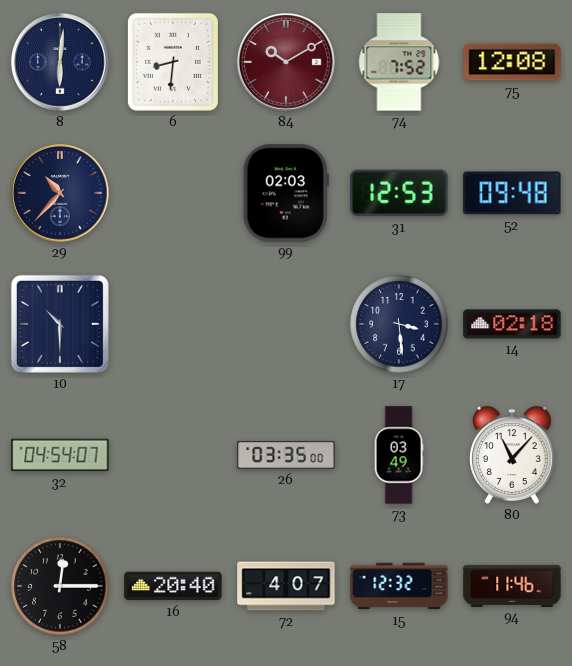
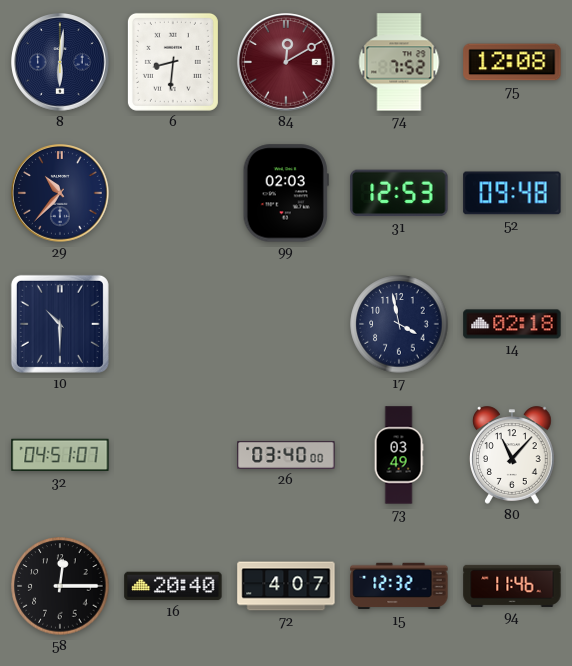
84: 10:10 -> 12:10
17: 3:29 -> 3:58
32: 04:54 -> 04:51
26: 03:35 -> 03:40
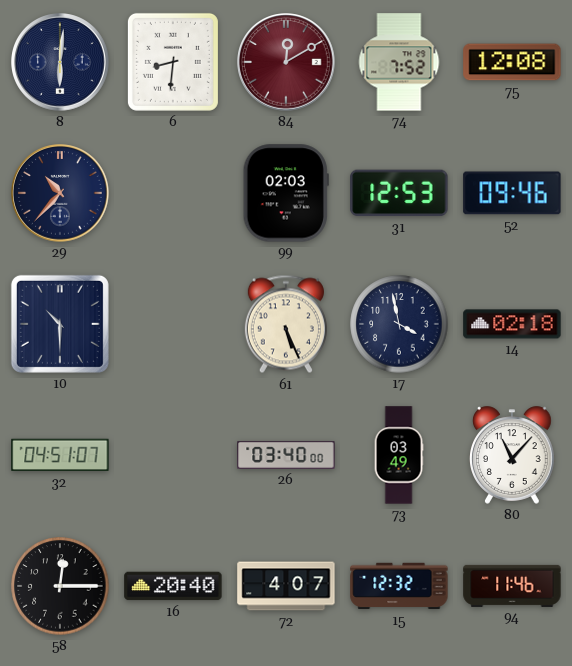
52: 09:48 -> 09:46
61: none -> 5:26
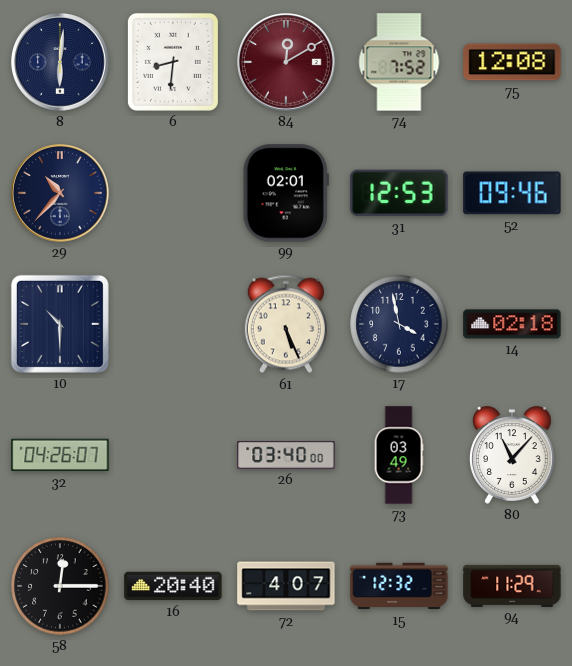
99: 02:03 -> 02:01
32: 04:51 -> 04:26
94: 11:46 -> 11:29
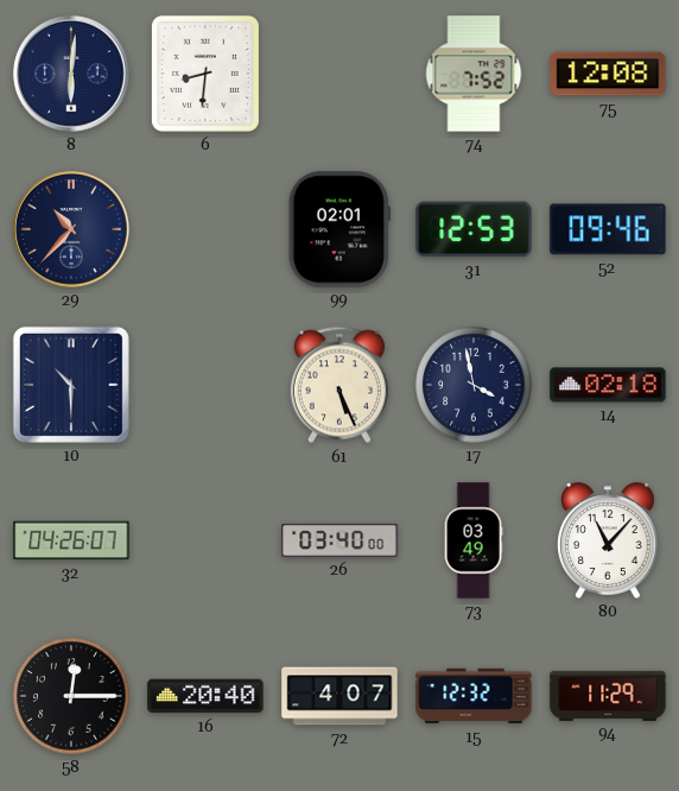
84: 12:10 -> none
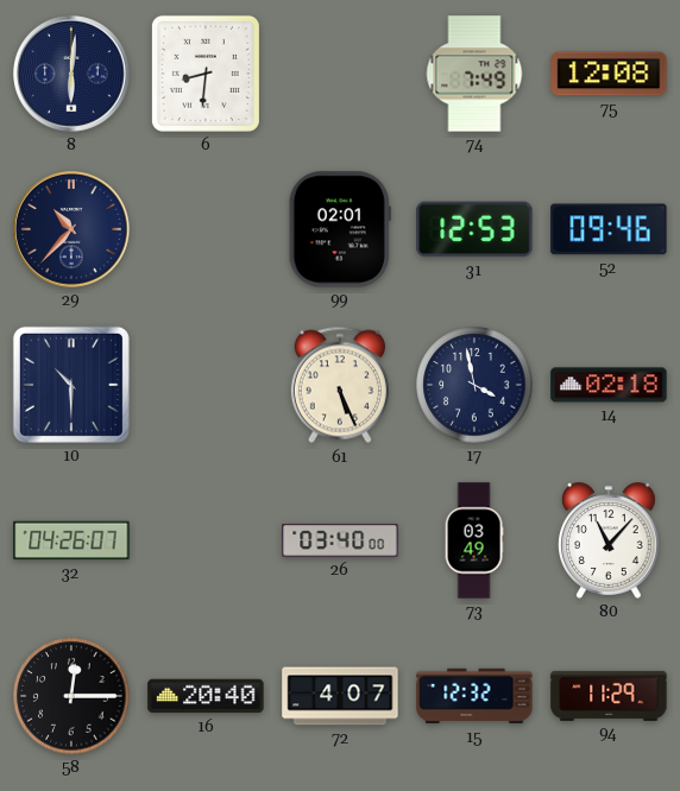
74: 7:52 -> 7:49
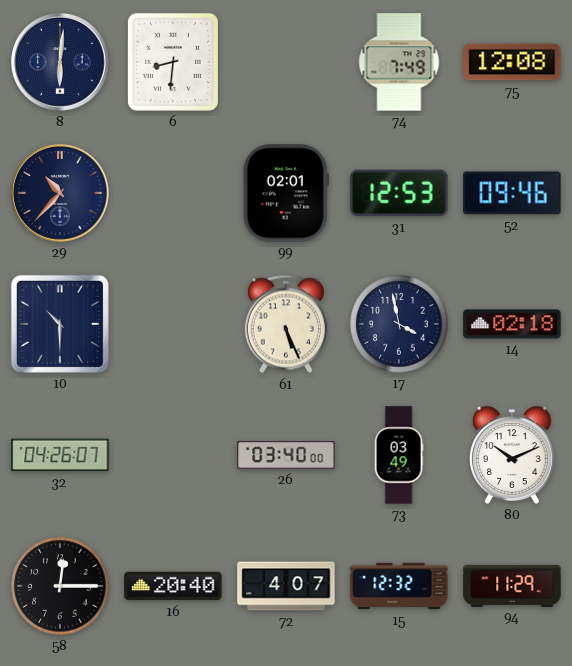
80: 11:07 -> 10:11
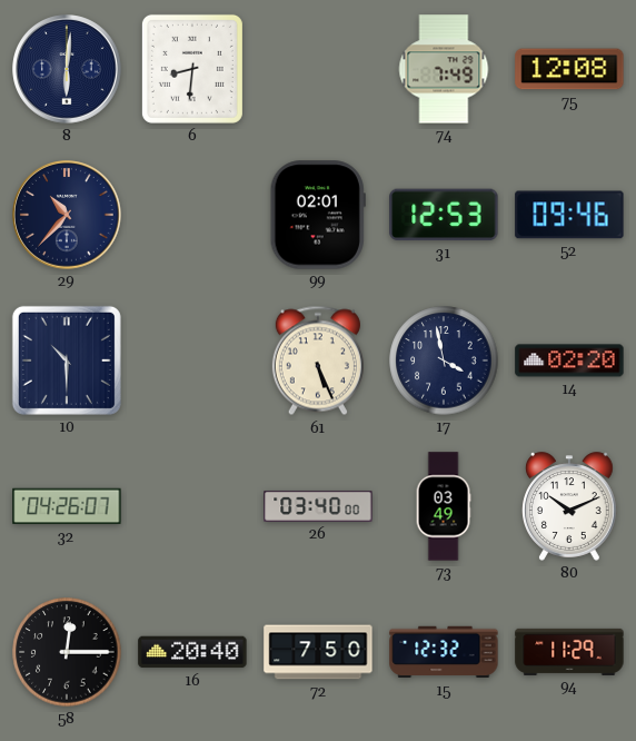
14: 02:18 -> 02:20
72: 4:07 -> 7:50
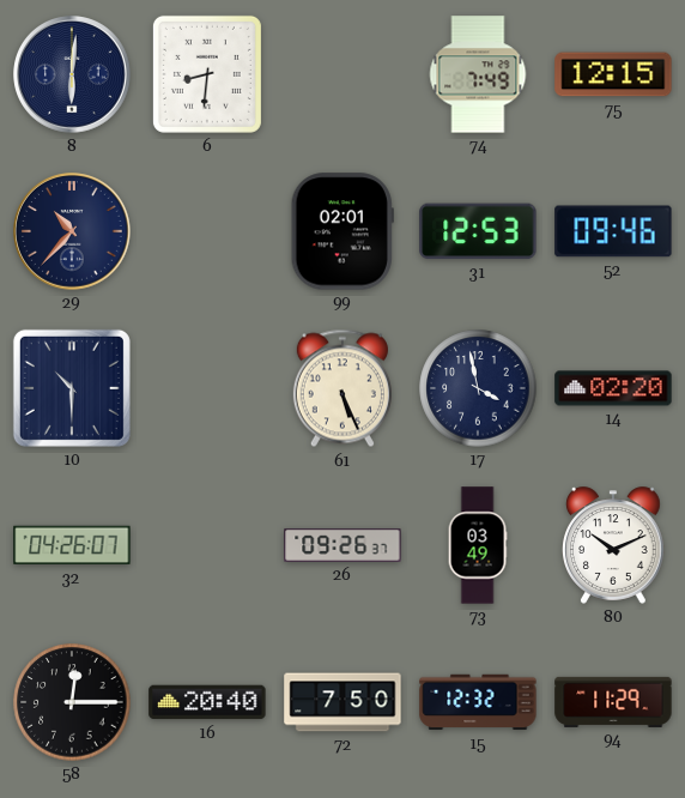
75: 12:08 -> 12:15
26: 03:40 -> 09:26
